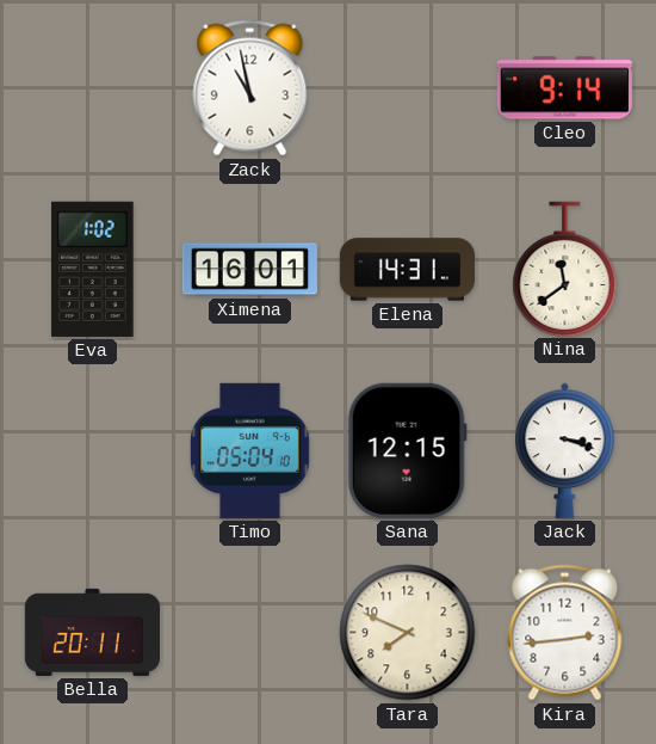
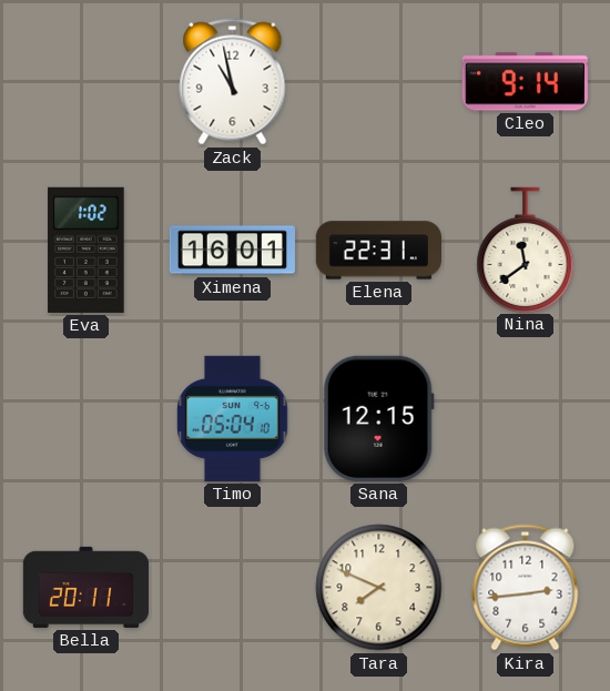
Elena: 14:31 -> 22:31
Jack: 3:18 -> none
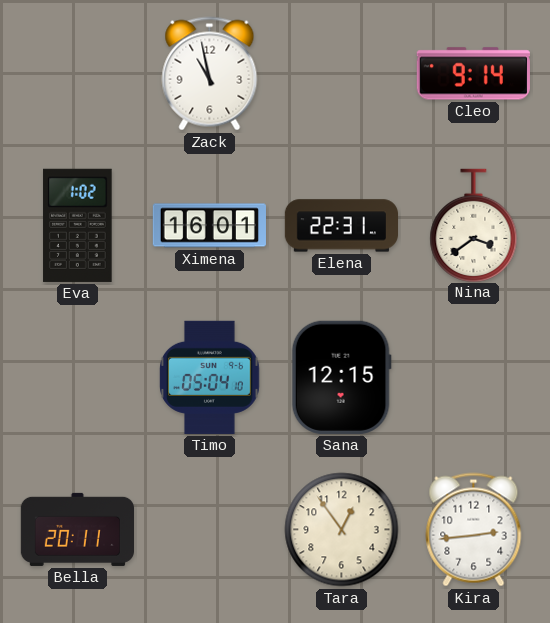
Nina: 11:39 -> 3:39
Tara: 7:49 -> 12:54
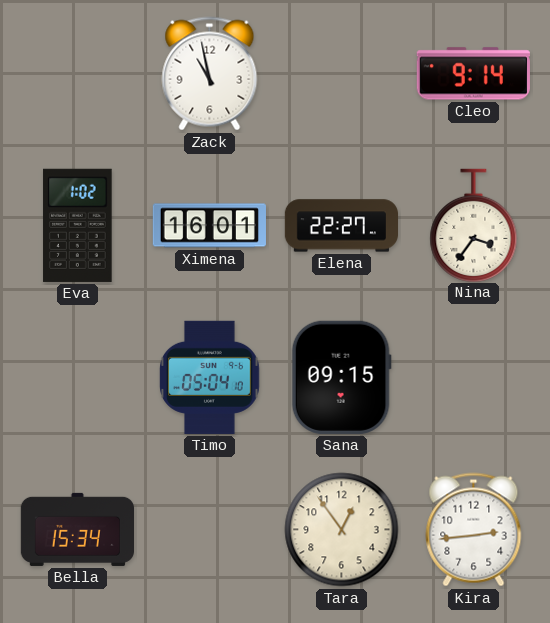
Elena: 22:31 -> 22:27
Nina: 3:39 -> 3:36
Sana: 12:15 -> 09:15
Bella: 20:11 -> 15:34
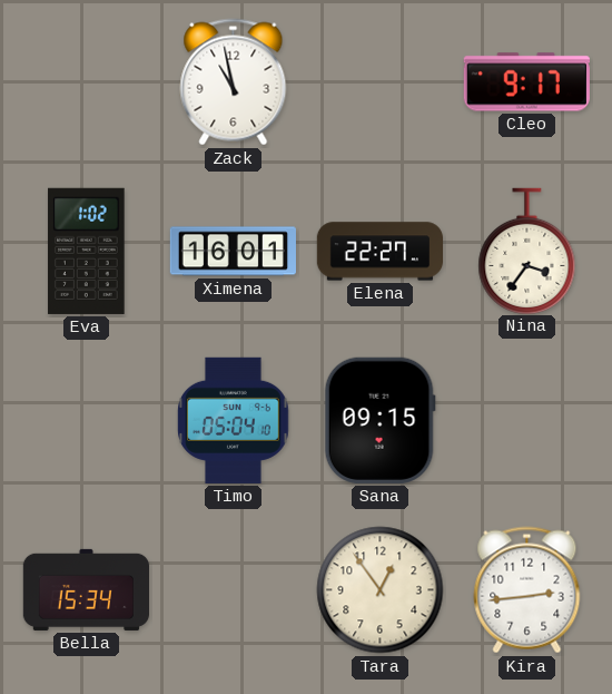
Cleo: 9:14 -> 9:17
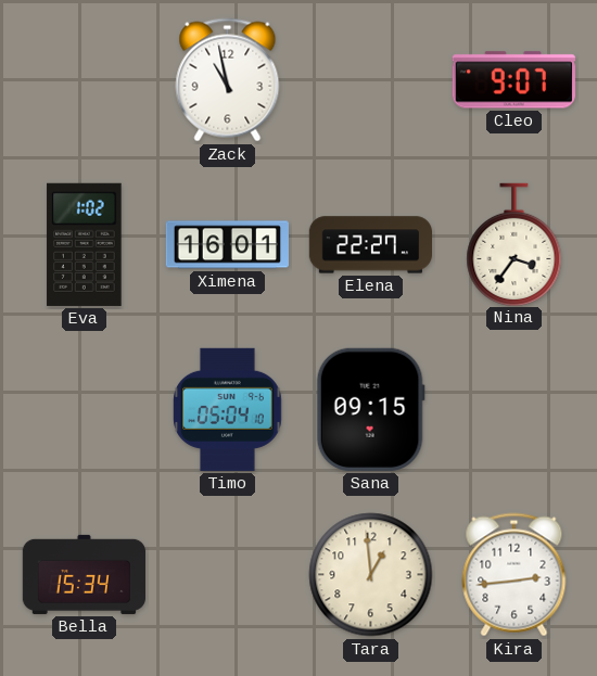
Cleo: 9:17 -> 9:07
Tara: 12:54 -> 12:59
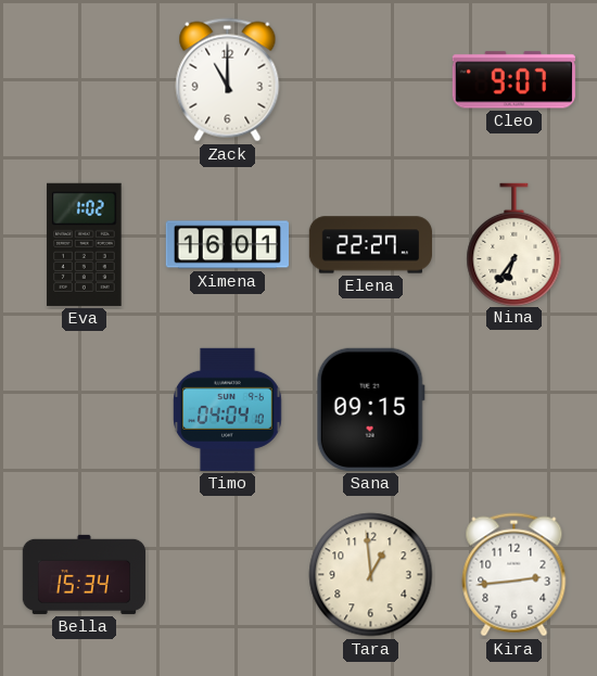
Zack: 10:58 -> 11:00
Nina: 3:36 -> 6:36
Timo: 05:04 -> 04:04
